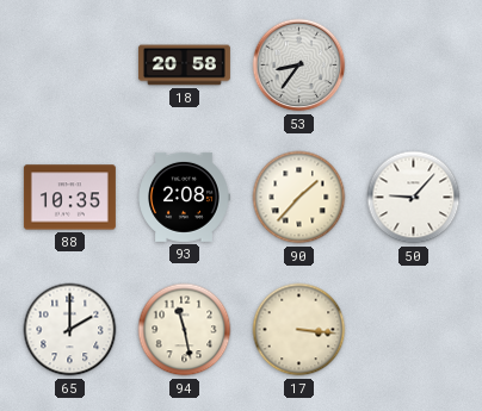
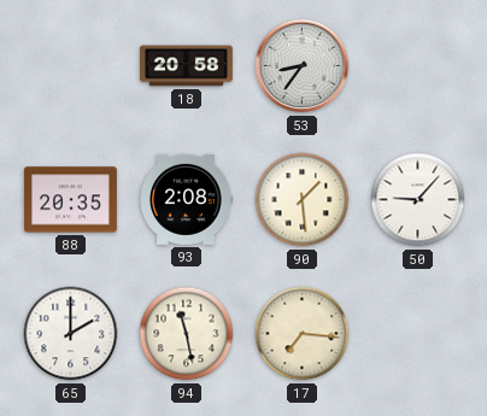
88: 10:35 -> 20:35
90: 1:37 -> 1:29
17: 3:16 -> 7:16
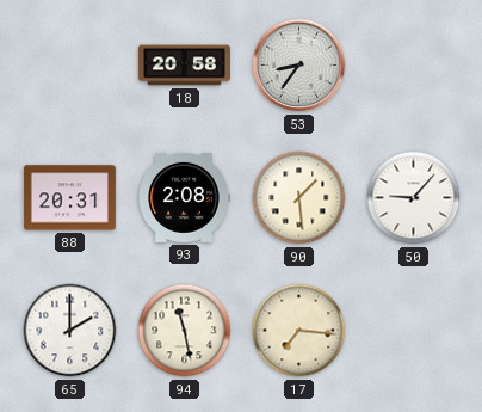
88: 20:35 -> 20:31
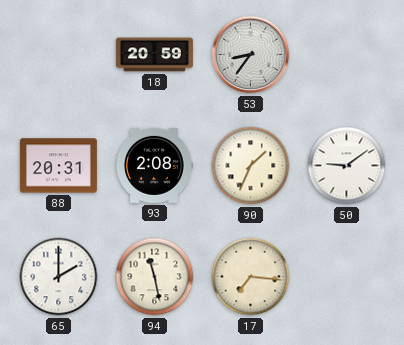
18: 20:58 -> 20:59
90: 1:29 -> 1:34
50: 9:07 -> 9:09
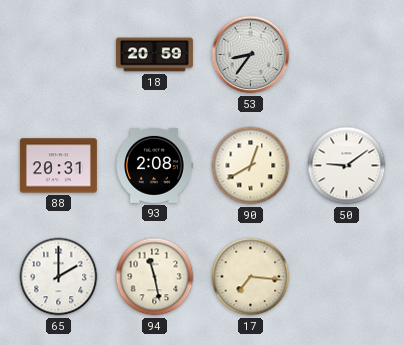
90: 1:34 -> 12:40
